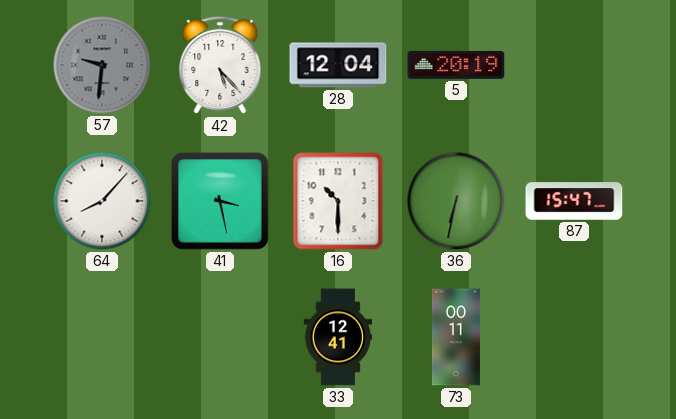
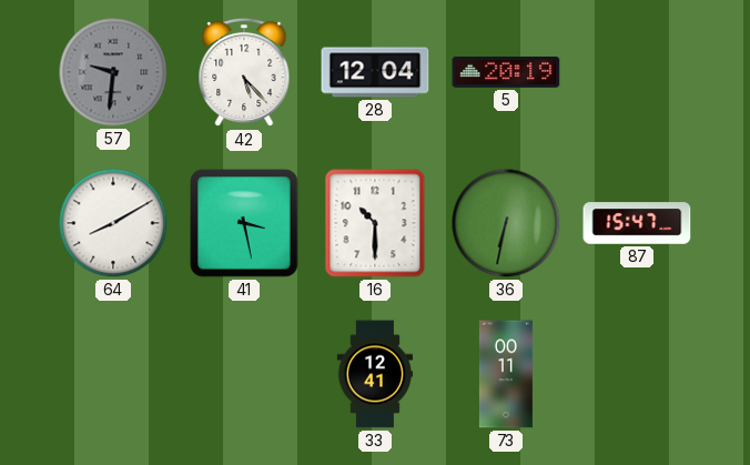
64: 8:07 -> 8:10
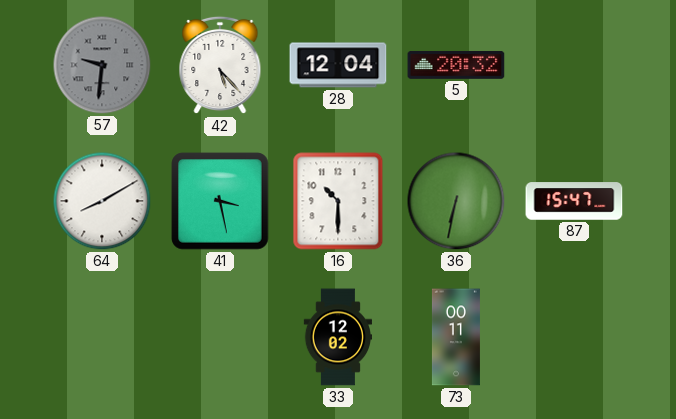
5: 20:19 -> 20:32
33: 12:41 -> 12:02
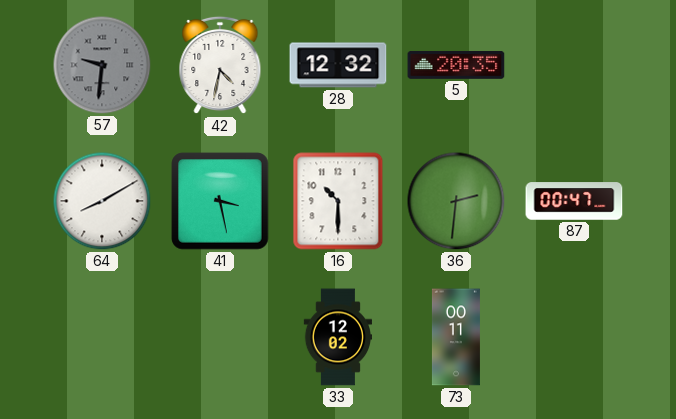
42: 5:23 -> 4:32
28: 12:04 -> 12:32
5: 20:32 -> 20:35
36: 6:32 -> 2:31
87: 15:47 -> 00:47
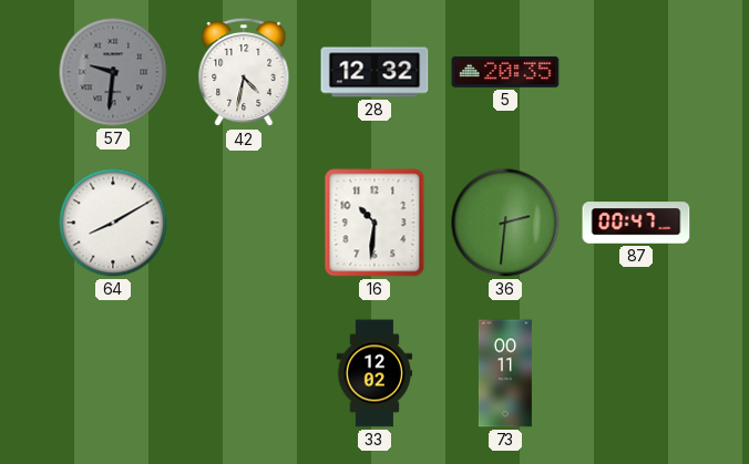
41: 3:28 -> none
16: 10:30 -> 10:31
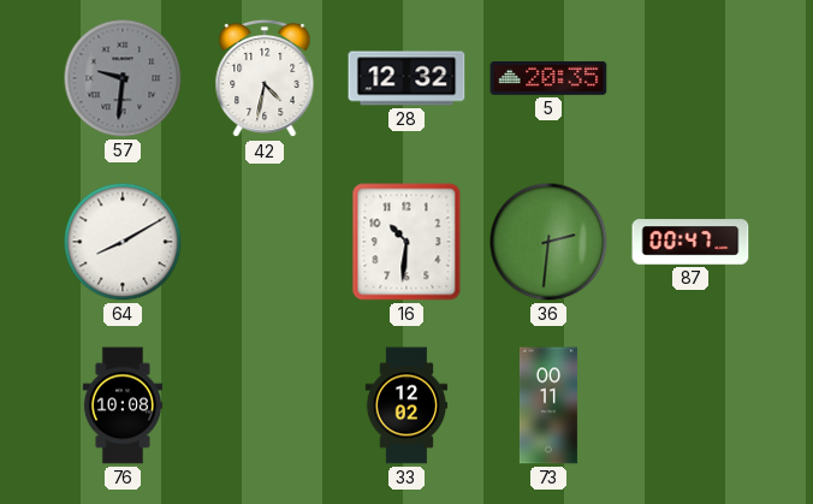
76: none -> 10:08
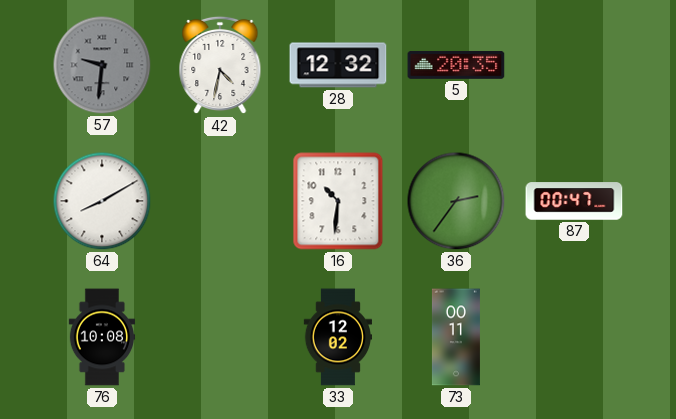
36: 2:31 -> 2:36
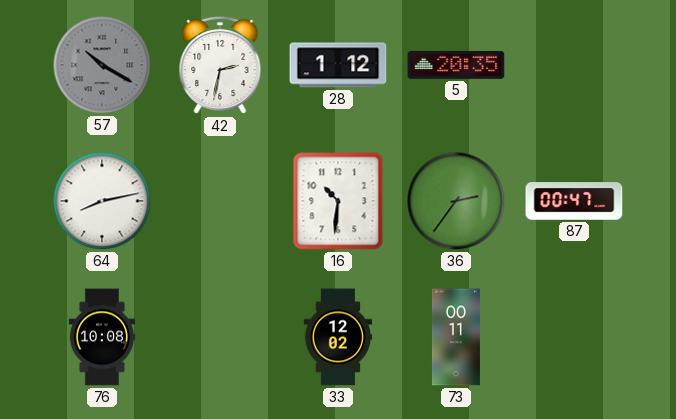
57: 9:31 -> 10:20
42: 4:32 -> 2:32
28: 12:32 -> 1:12
64: 8:10 -> 8:13
